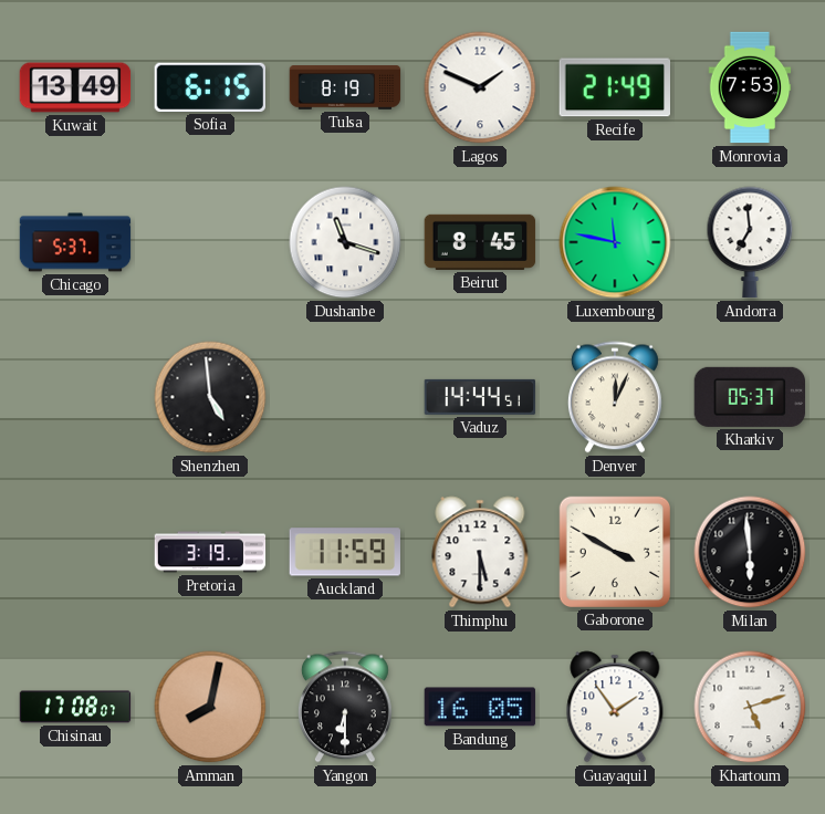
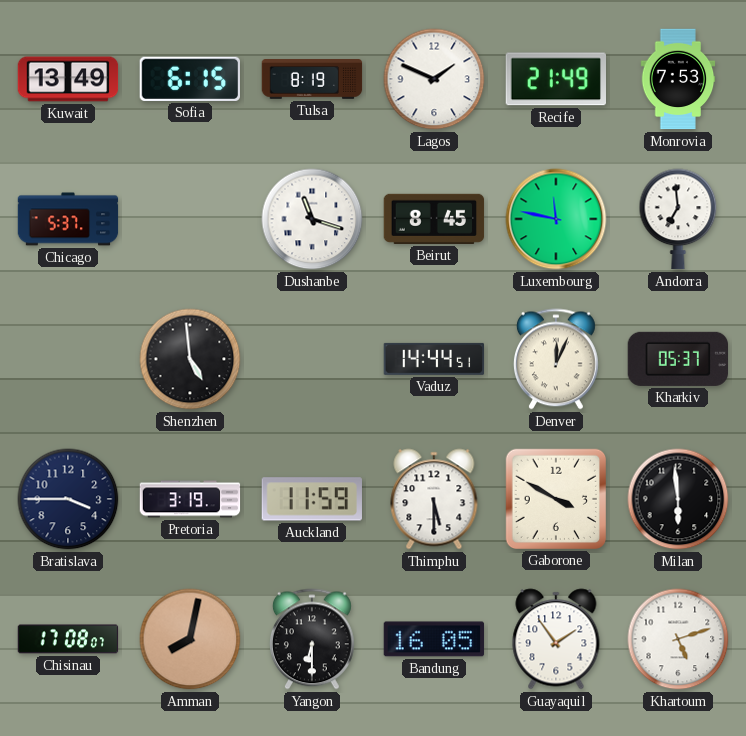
Bratislava: none -> 3:45
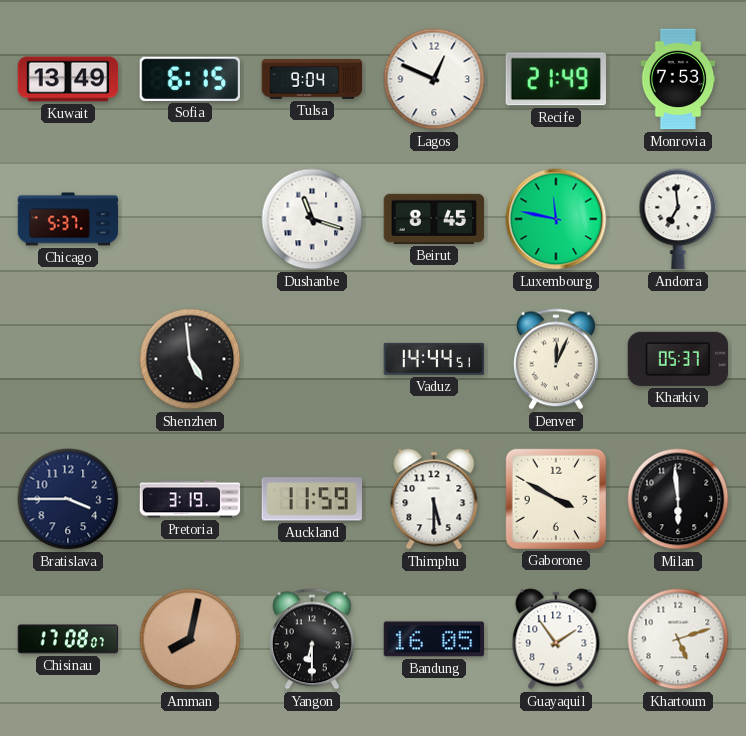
Tulsa: 8:19 -> 9:04
Lagos: 1:49 -> 12:49
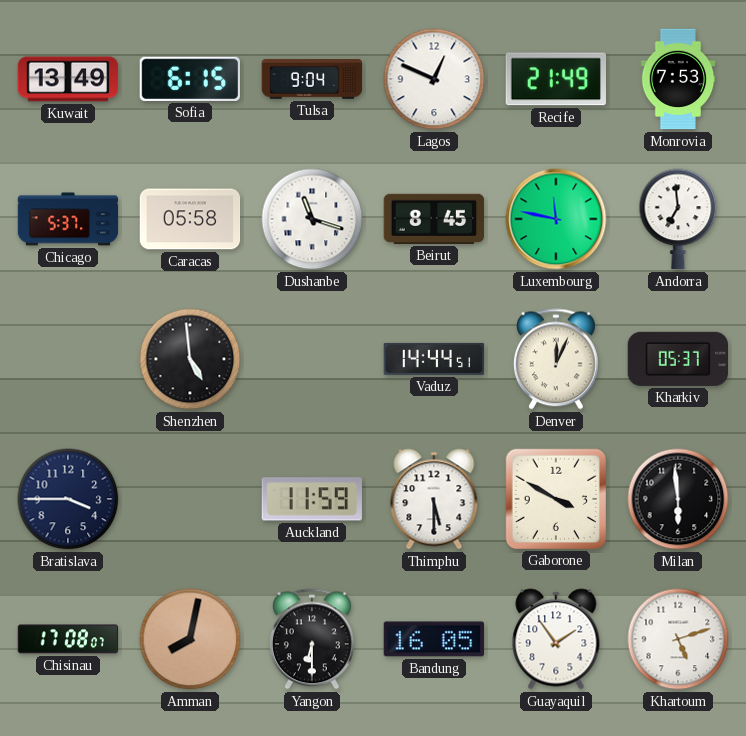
Caracas: none -> 05:58
Pretoria: 3:19 -> none
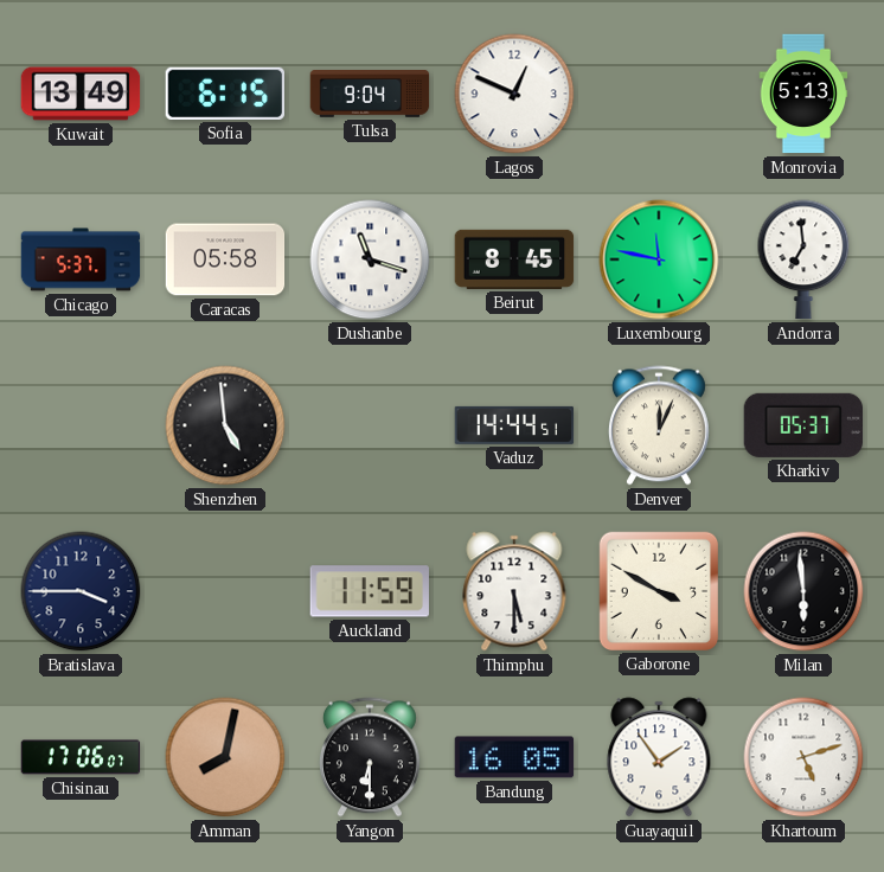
Recife: 21:49 -> none
Monrovia: 7:53 -> 5:13
Chisinau: 17:08 -> 17:06
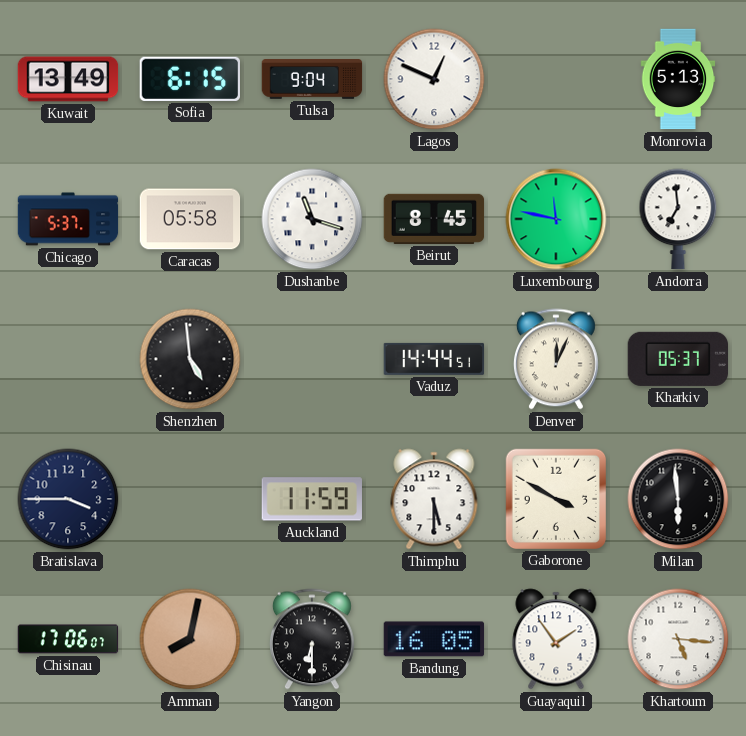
Khartoum: 5:12 -> 5:16
